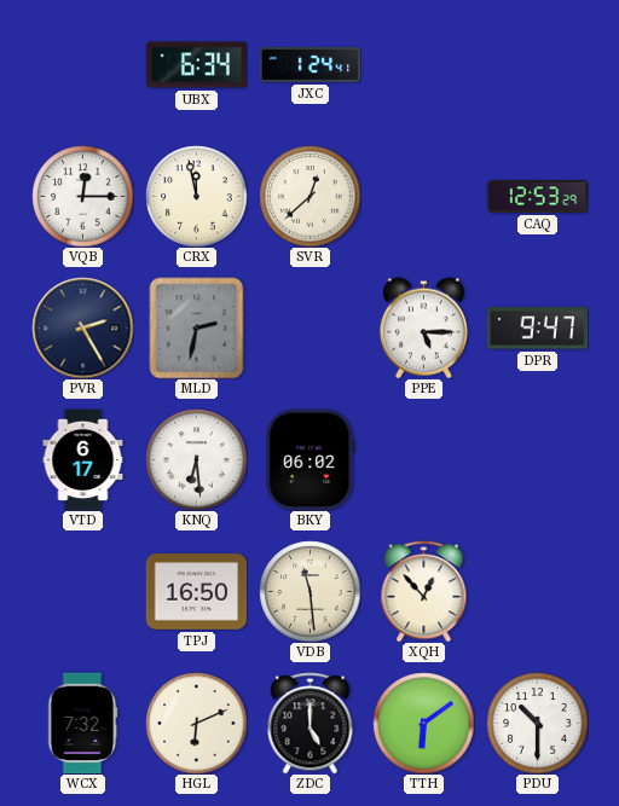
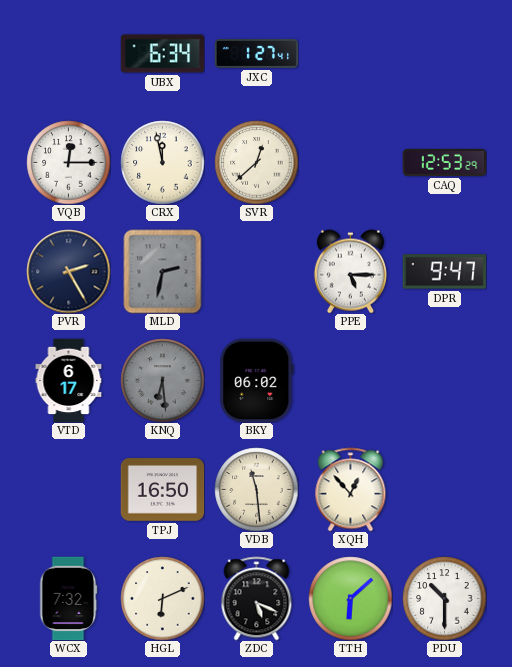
JXC: 1:24 -> 1:27
KNQ dial: white -> grey
ZDC: 5:00 -> 5:19
TTH: 6:09 -> 6:08
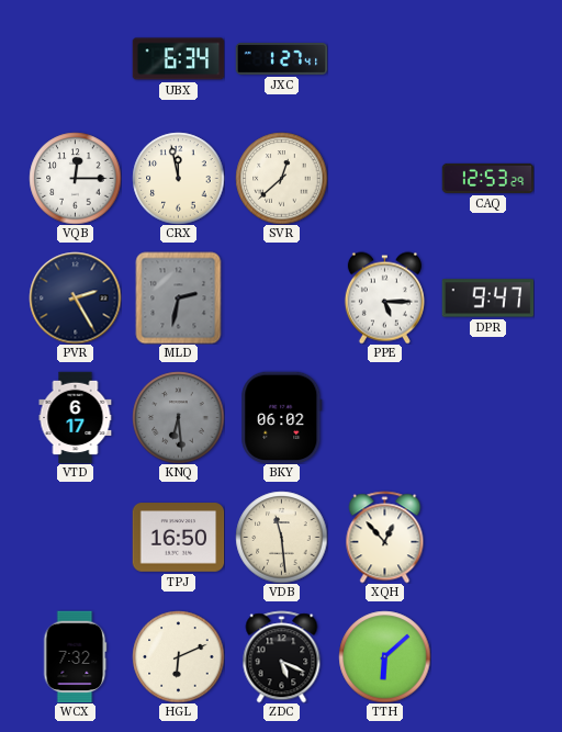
PDU: 10:30 -> none
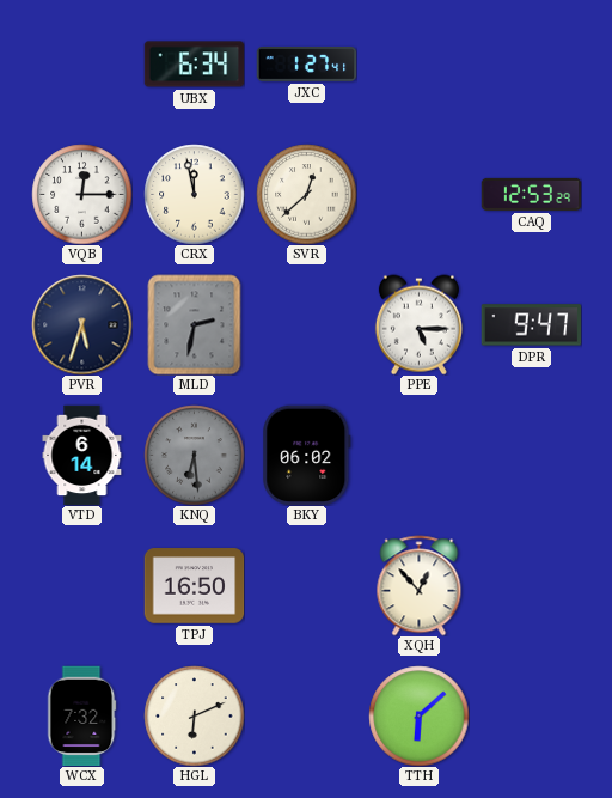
PVR: 2:25 -> 5:33
VTD: 6:17 -> 6:14
VDB: 11:29 -> none
ZDC: 5:19 -> none
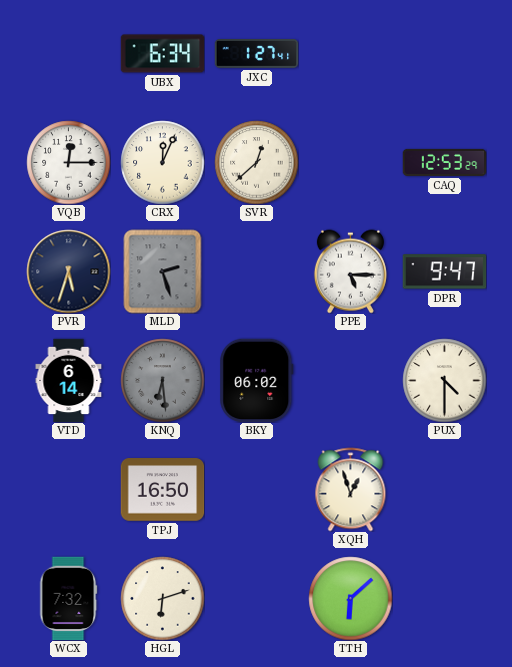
CRX: 11:58 -> 12:04
MLD: 2:32 -> 2:27
PUX: none -> 4:30
XQH: 12:53 -> 12:57
HGL: 6:11 -> 6:12
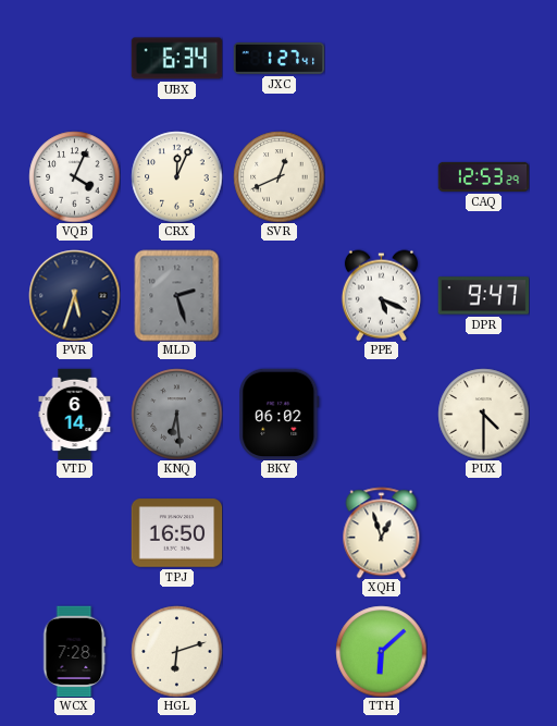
VQB: 12:15 -> 4:04
SVR: 12:38 -> 12:41
PPE: 5:15 -> 5:19
WCX: 7:32 -> 7:28
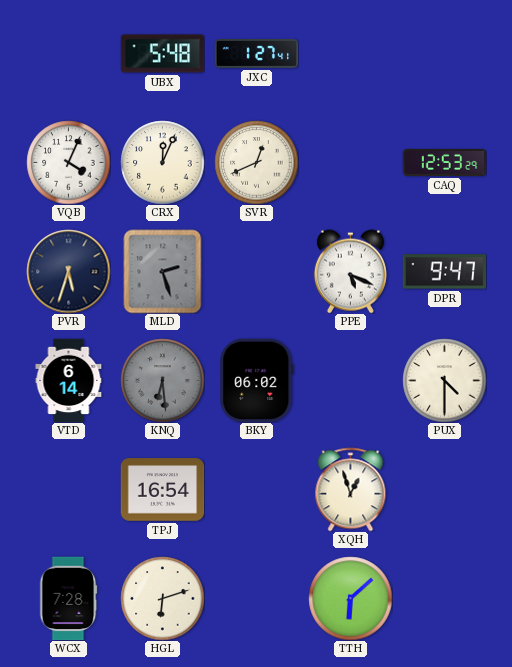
UBX: 6:34 -> 5:48
TPJ: 16:50 -> 16:54
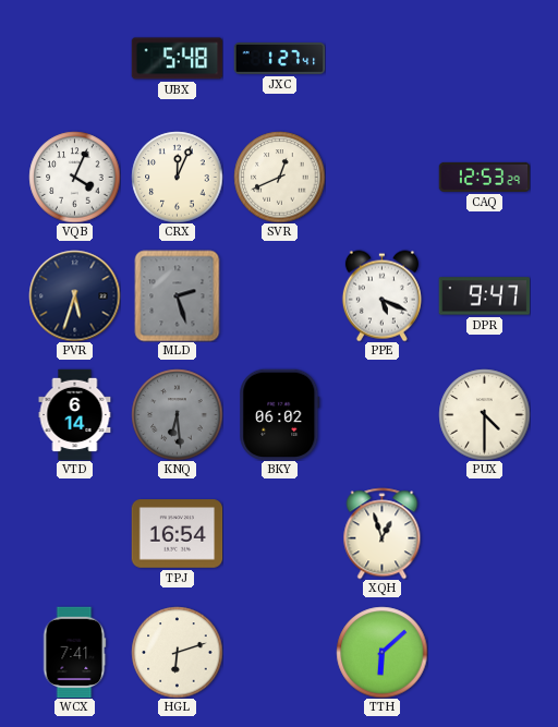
WCX: 7:28 -> 7:41
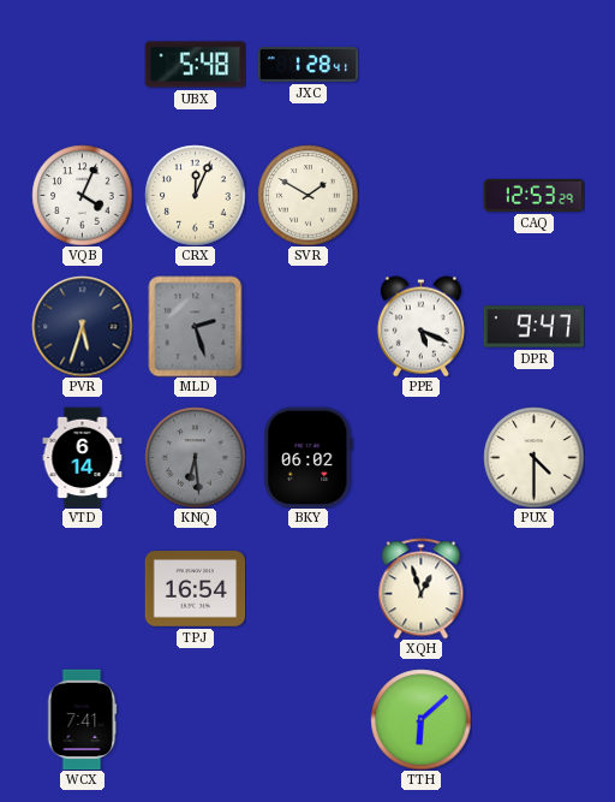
JXC: 1:27 -> 1:28
SVR: 12:41 -> 1:50
HGL: 6:12 -> none
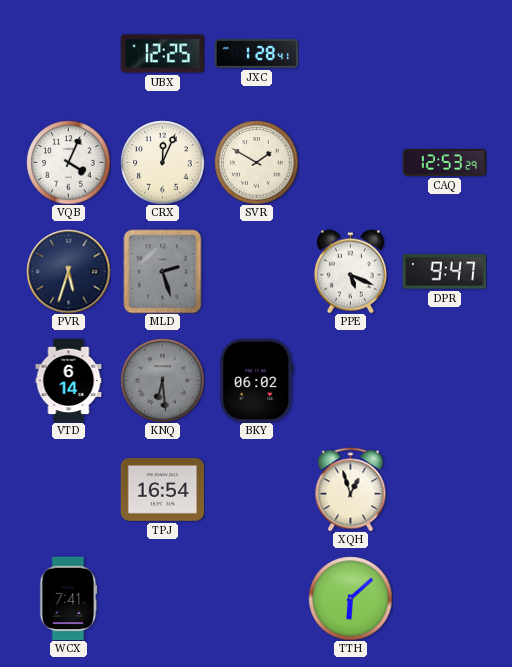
UBX: 5:48 -> 12:25
PUX: 4:30 -> none
